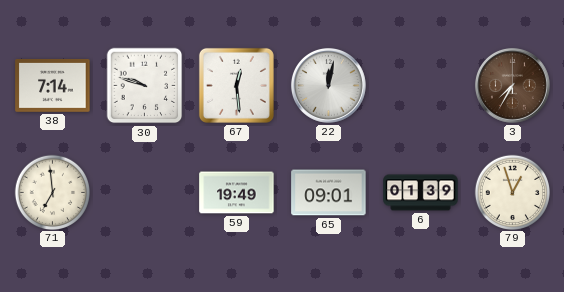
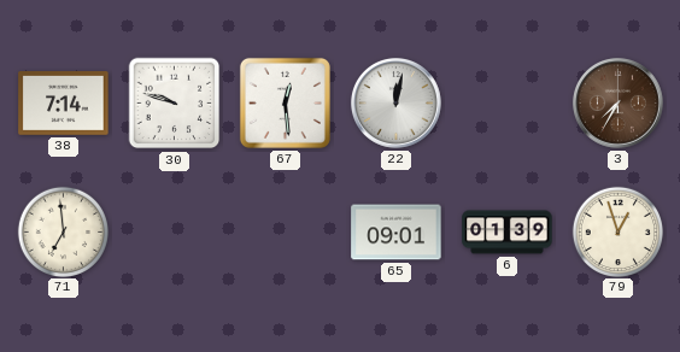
59: 19:49 -> none
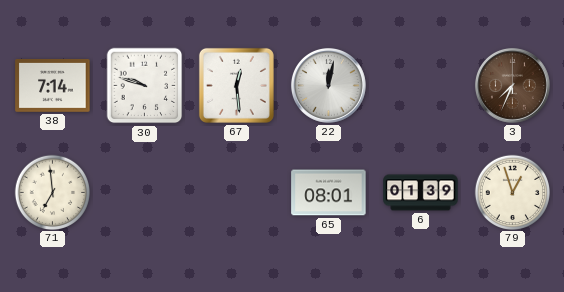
3: 7:35 -> 7:34
65: 09:01 -> 08:01
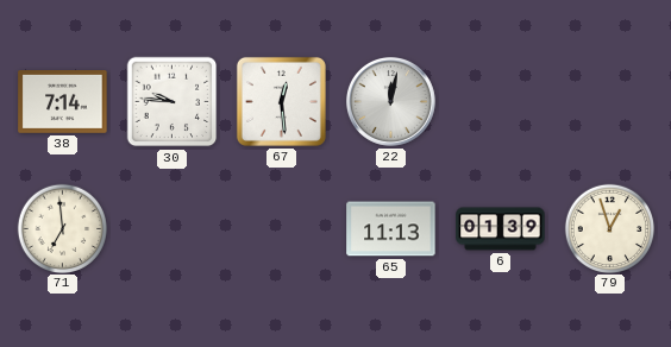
30: 9:48 -> 9:46
3: 7:34 -> none
65: 08:01 -> 11:13
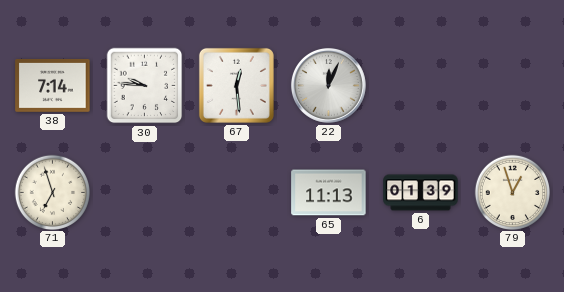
22: 12:02 -> 12:04
71: 6:59 -> 6:57
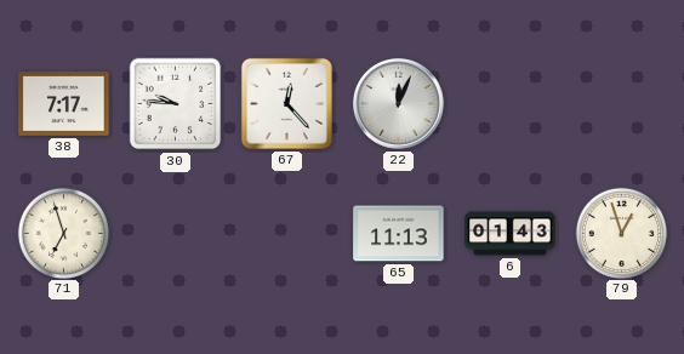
38: 7:14 -> 7:17
67: 12:29 -> 12:23
6: 01:39 -> 01:43
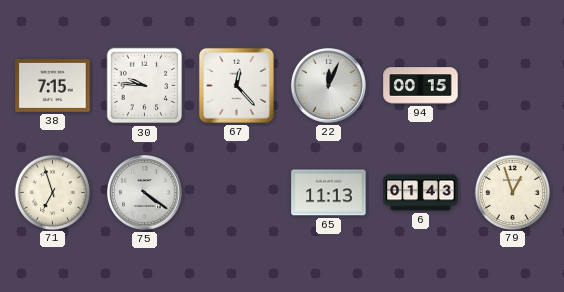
38: 7:17 -> 7:15
94: none -> 00:15
75: none -> 4:21
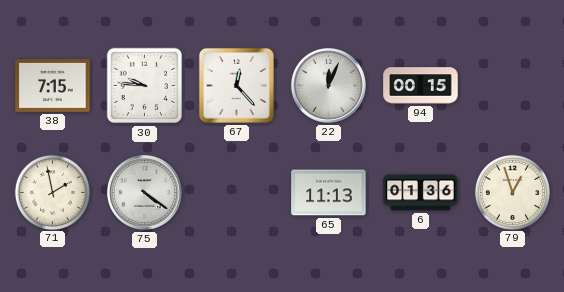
71: 6:57 -> 1:58
6: 01:43 -> 01:36
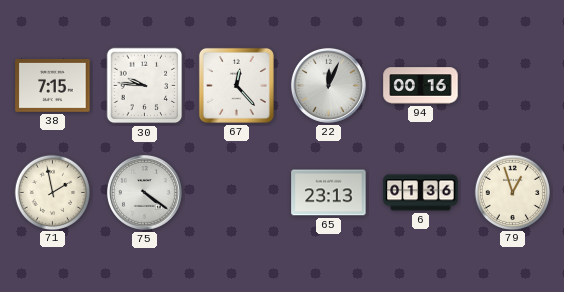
94: 00:15 -> 00:16
65: 11:13 -> 23:13
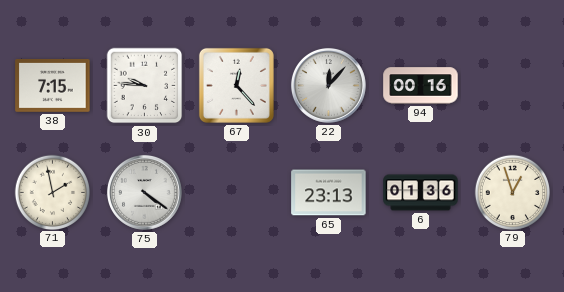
22: 12:04 -> 12:07
